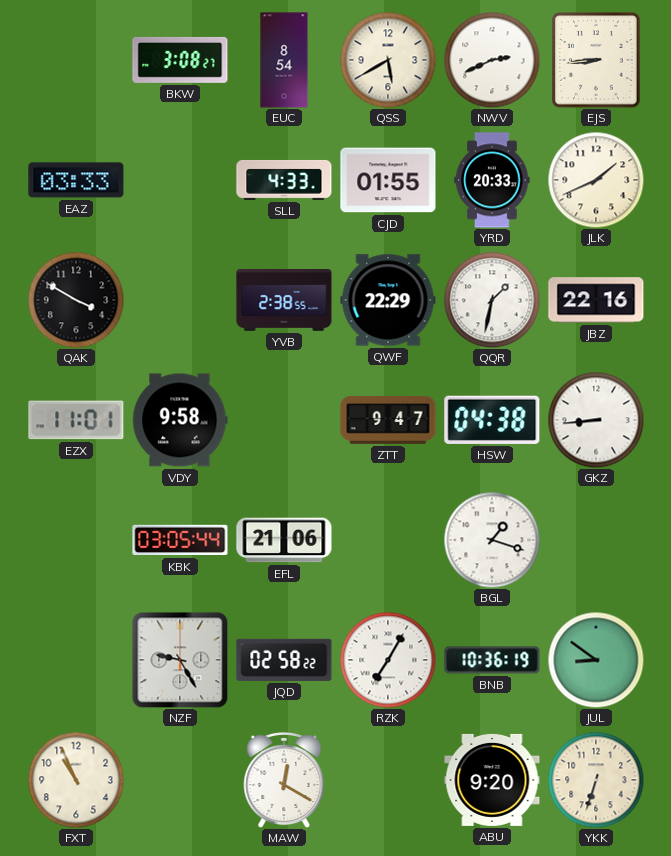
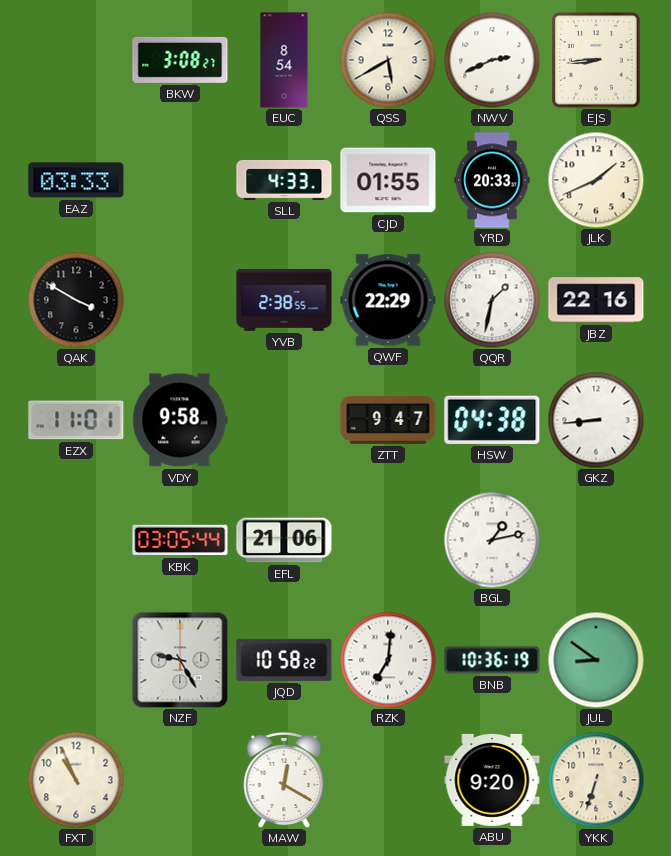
BGL: 1:18 -> 1:13
JQD: 02:58 -> 10:58
RZK: 7:05 -> 7:01
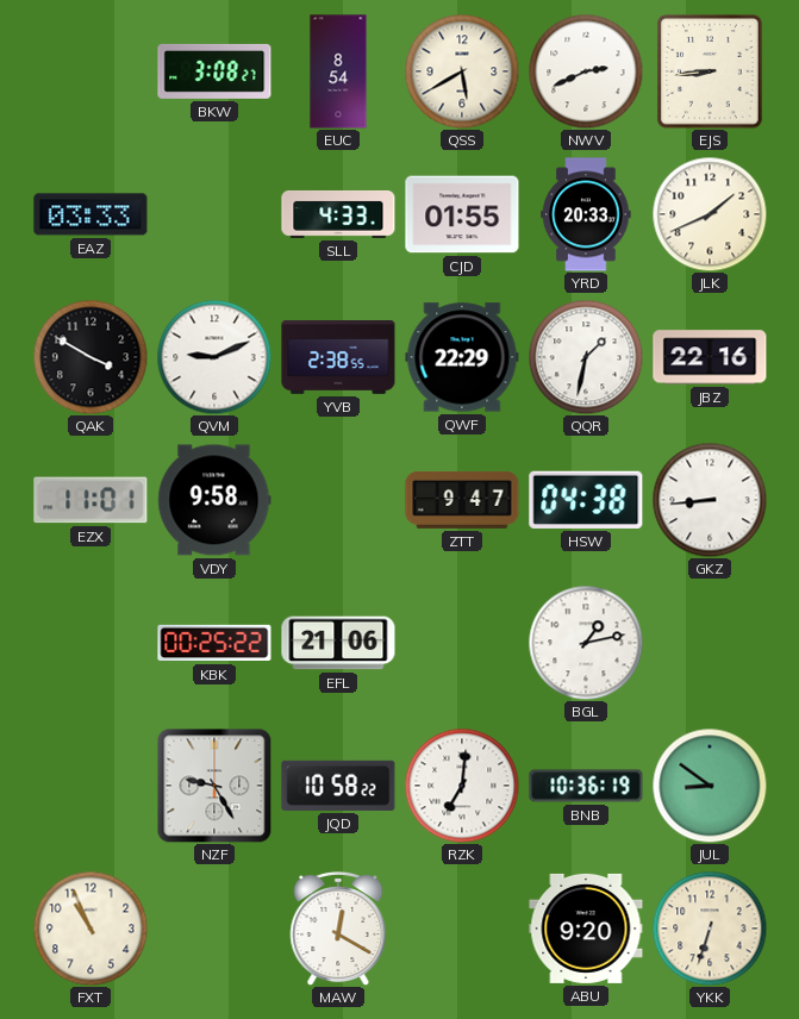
QVM: none -> 9:11
KBK: 03:05 -> 00:25
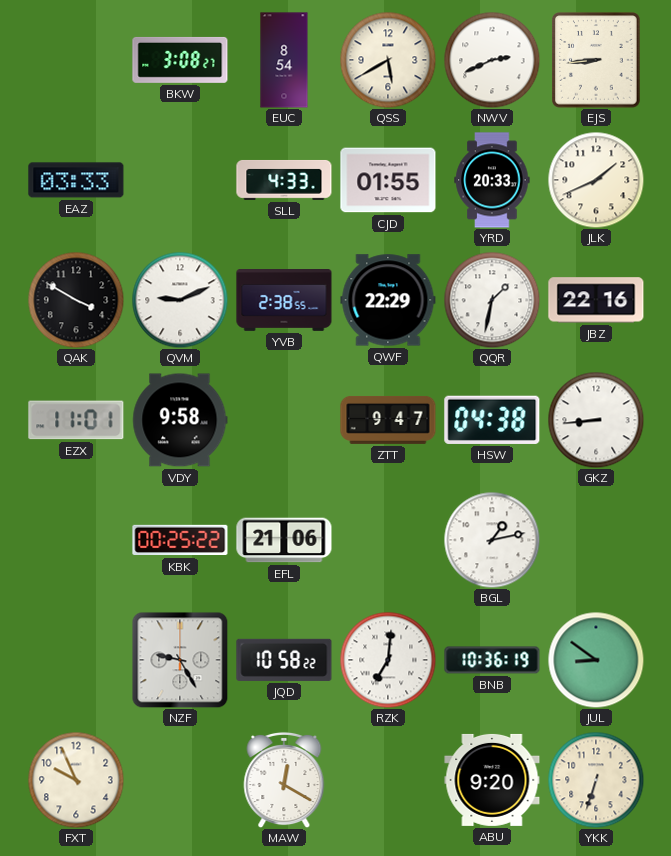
FXT: 10:56 -> 9:56
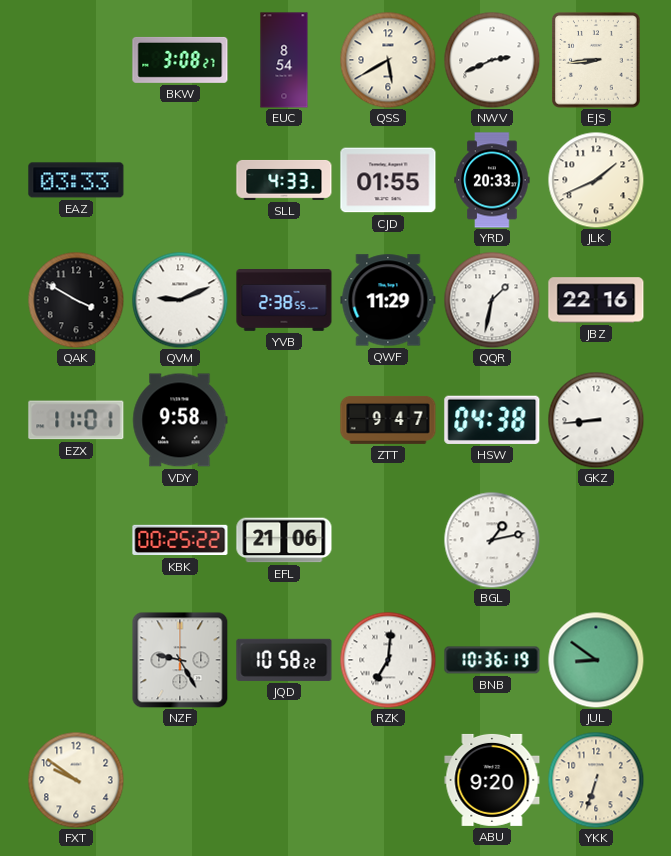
QWF: 22:29 -> 11:29
FXT: 9:56 -> 9:51
MAW: 12:20 -> none
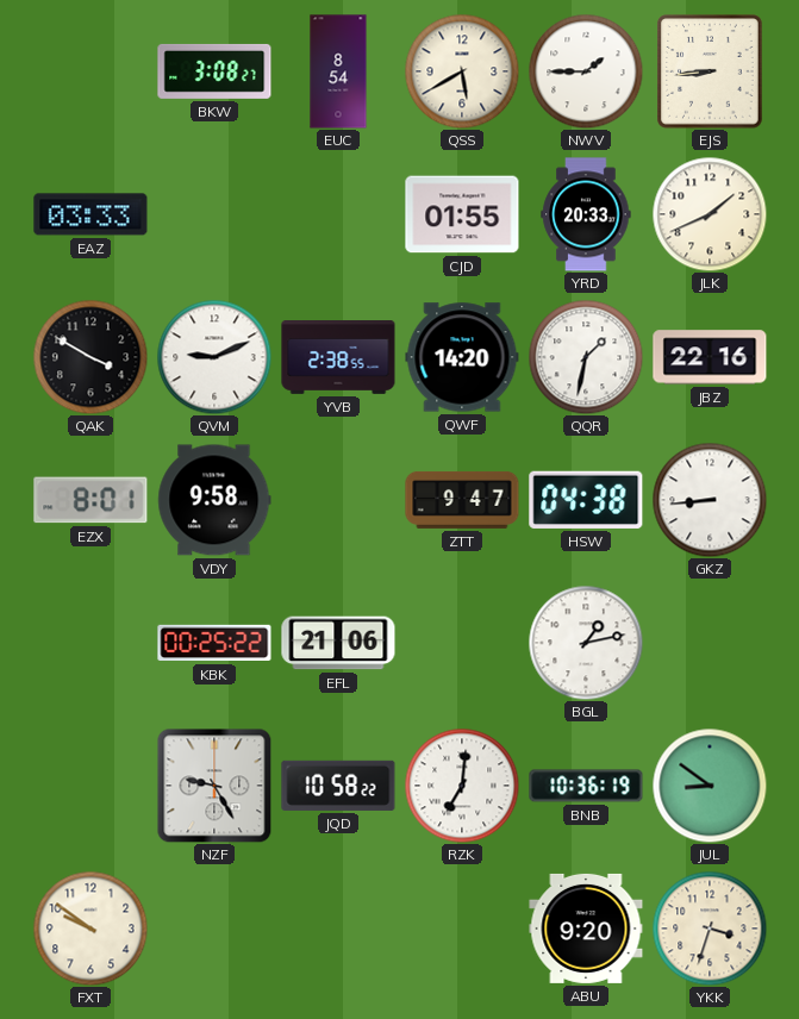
NWV: 2:41 -> 1:45
SLL: 4:33 -> none
QWF: 11:29 -> 14:20
EZX: 11:01 -> 8:01
YKK: 6:33 -> 3:33
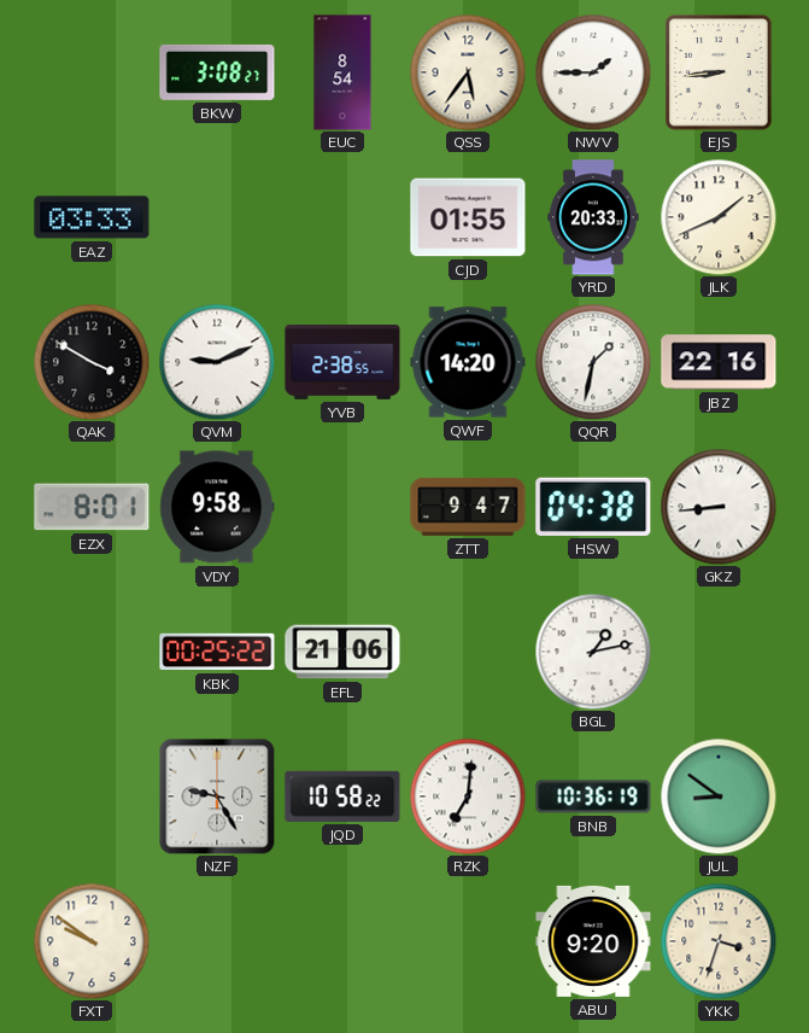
QSS: 5:40 -> 5:36
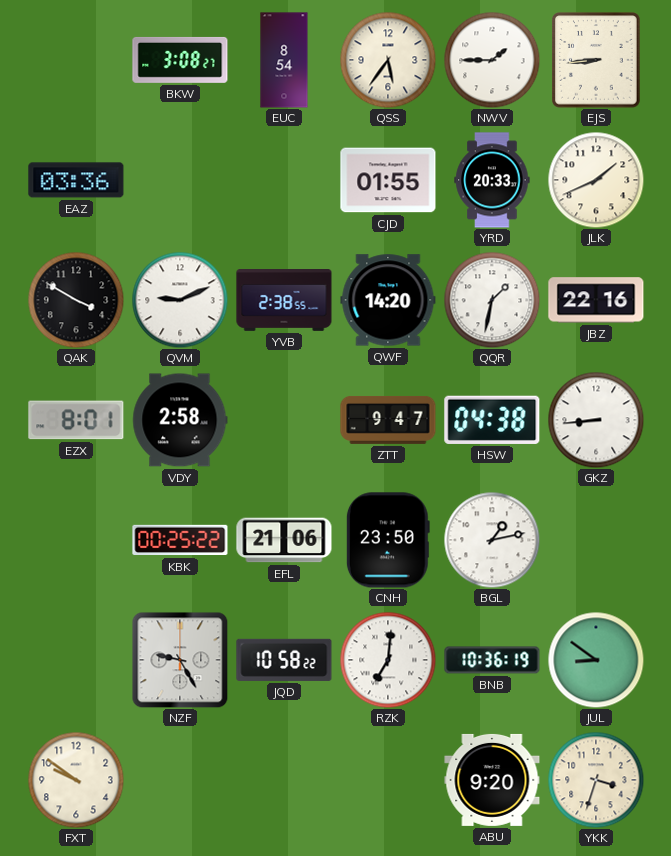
EAZ: 03:33 -> 03:36
VDY: 9:58 -> 2:58
CNH: none -> 23:50
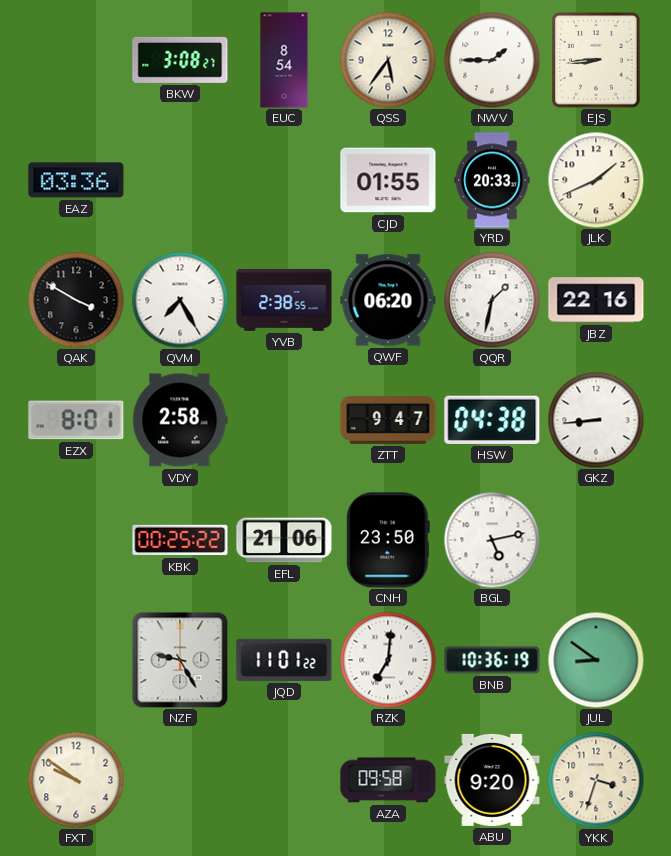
QVM: 9:11 -> 7:25
QWF: 14:20 -> 06:20
BGL: 1:13 -> 5:13
JQD: 10:58 -> 11:01
AZA: none -> 09:58
